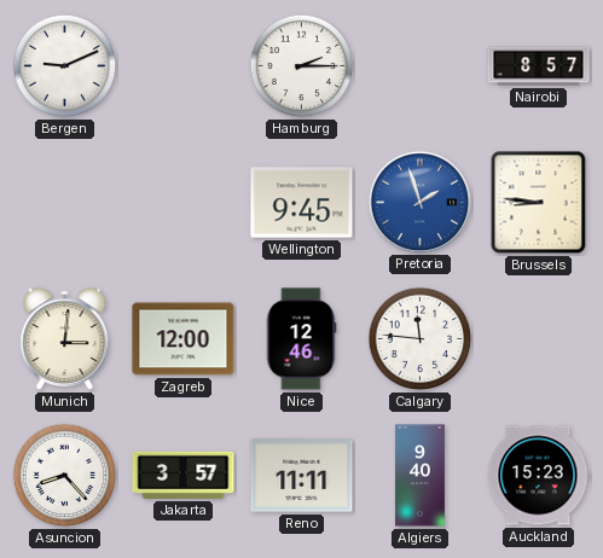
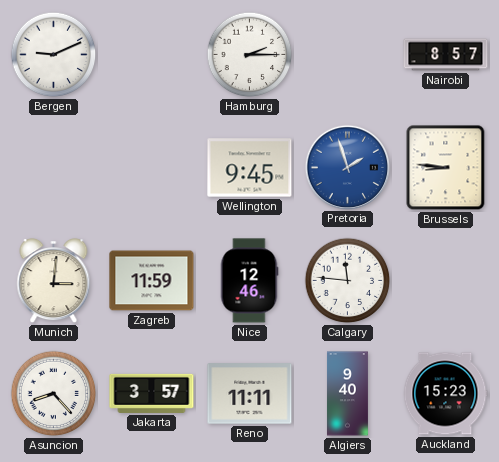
Zagreb: 12:00 -> 11:59
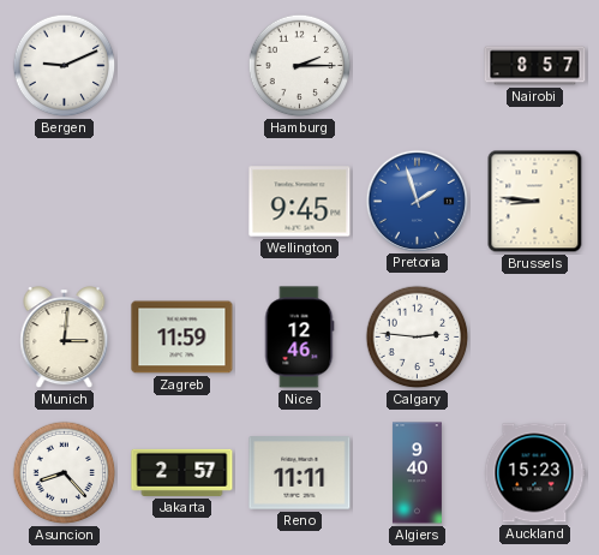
Calgary: 11:46 -> 2:46
Jakarta: 3:57 -> 2:57
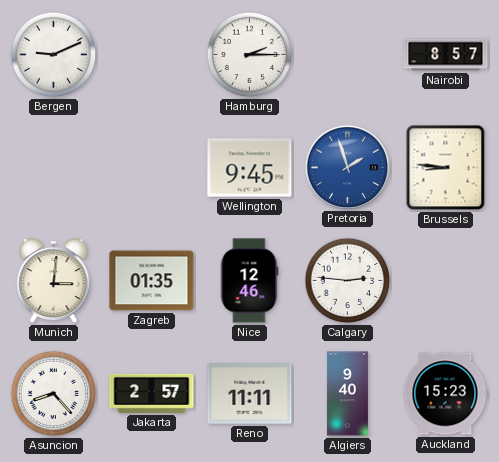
Zagreb: 11:59 -> 01:35
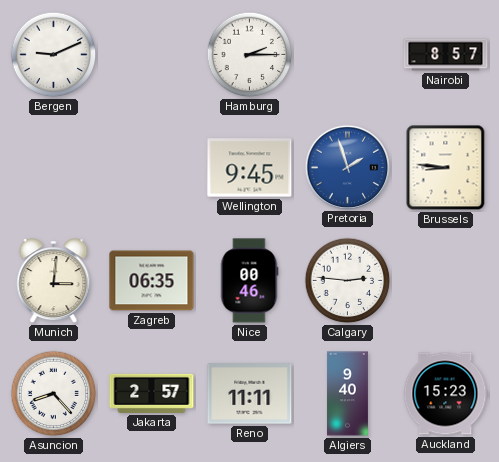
Zagreb: 01:35 -> 06:35
Nice: 12:46 -> 00:46
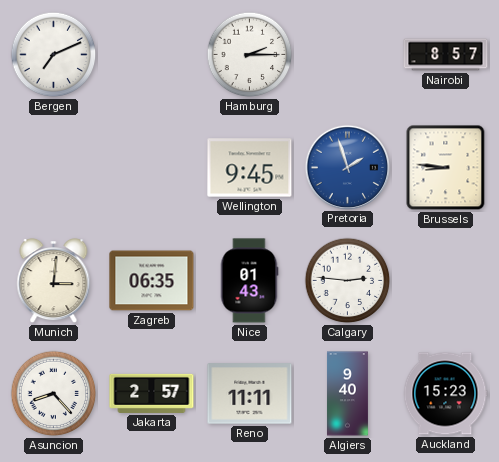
Bergen: 9:11 -> 7:11
Nice: 00:46 -> 01:43
